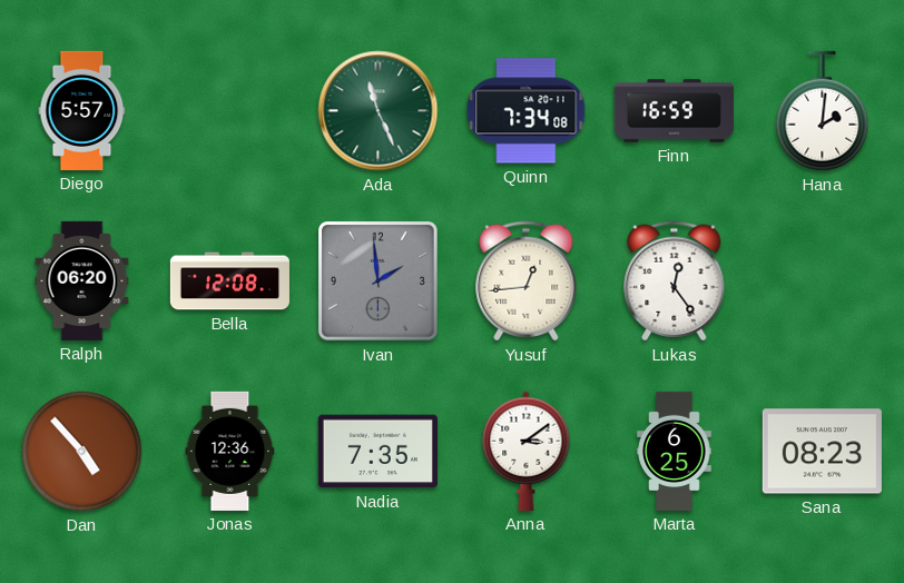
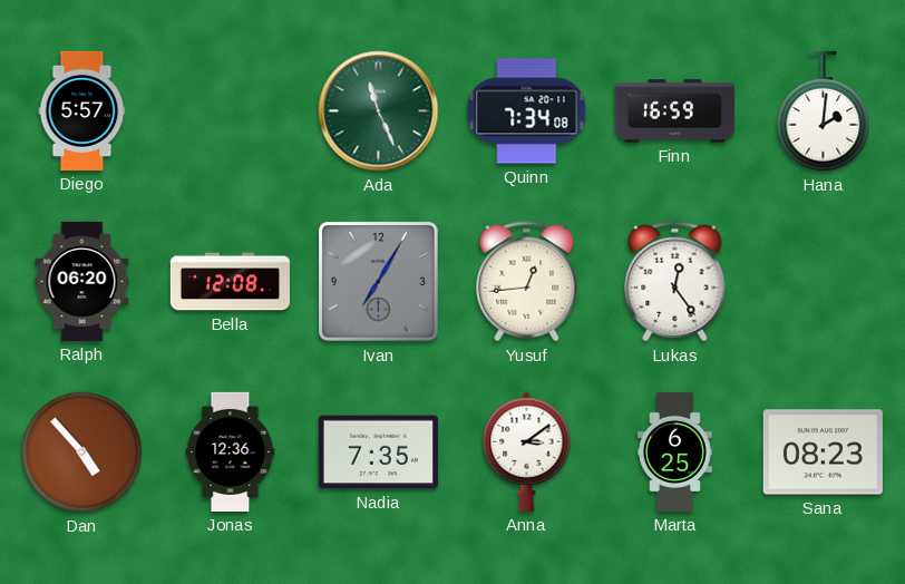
Ivan: 1:59 -> 7:05
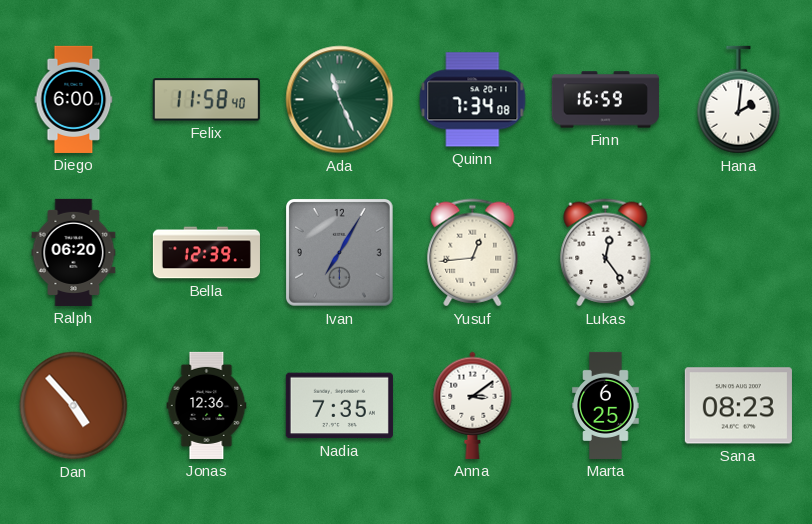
Diego: 5:57 -> 6:00
Felix: none -> 11:58
Bella: 12:08 -> 12:39
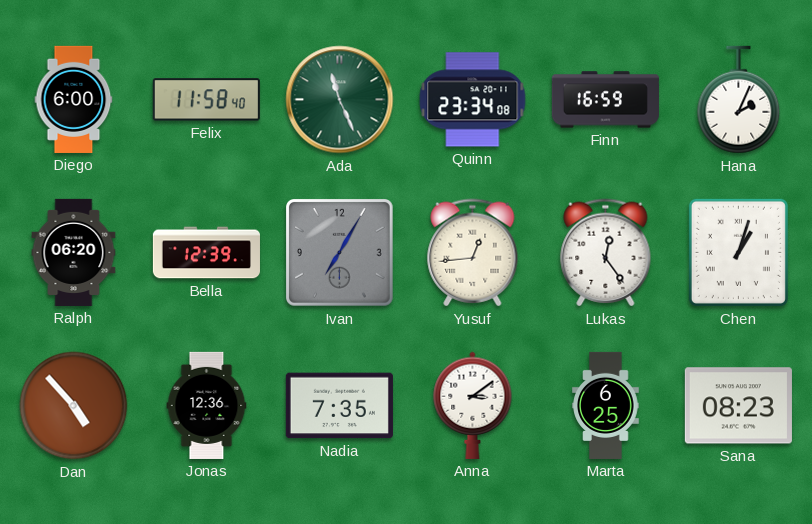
Quinn: 7:34 -> 23:34
Hana: 2:01 -> 2:04
Chen: none -> 1:03
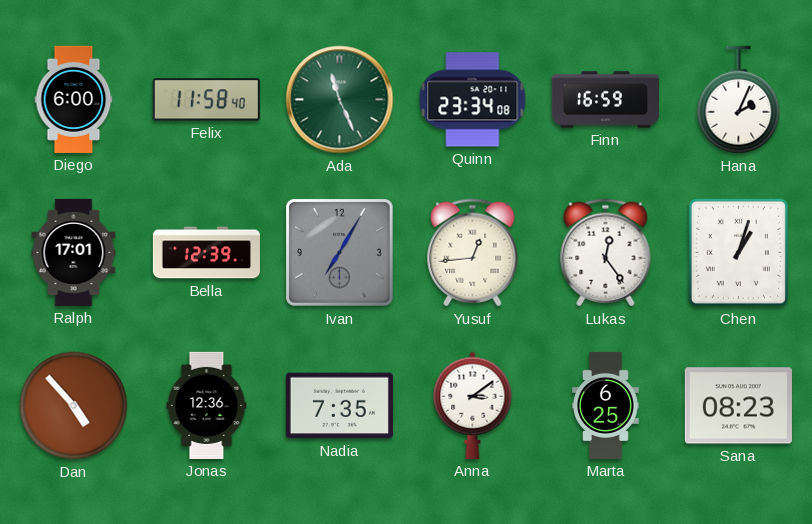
Ralph: 06:20 -> 17:01
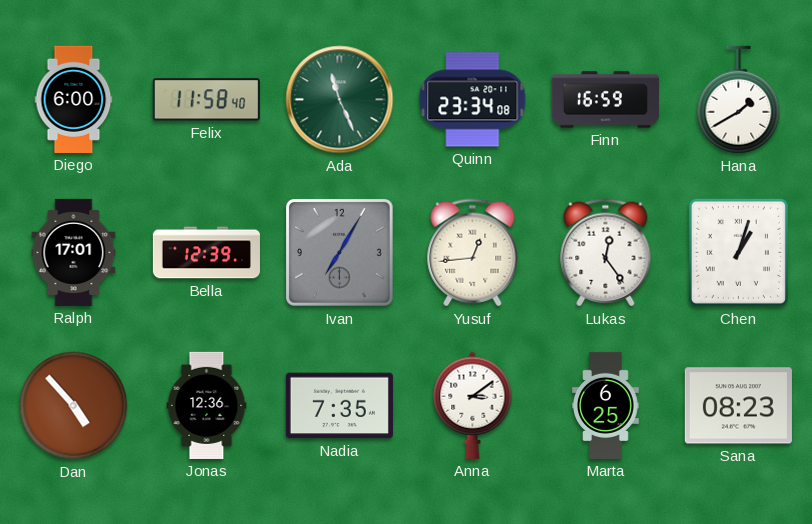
Hana: 2:04 -> 1:40
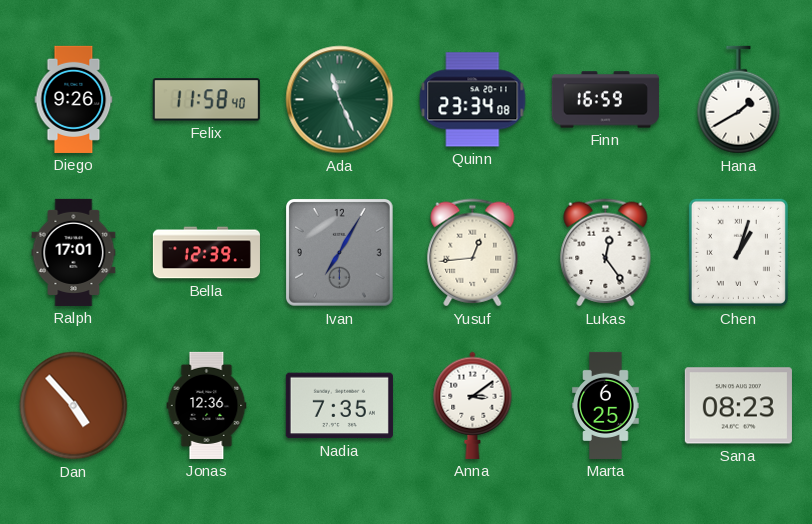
Diego: 6:00 -> 9:26
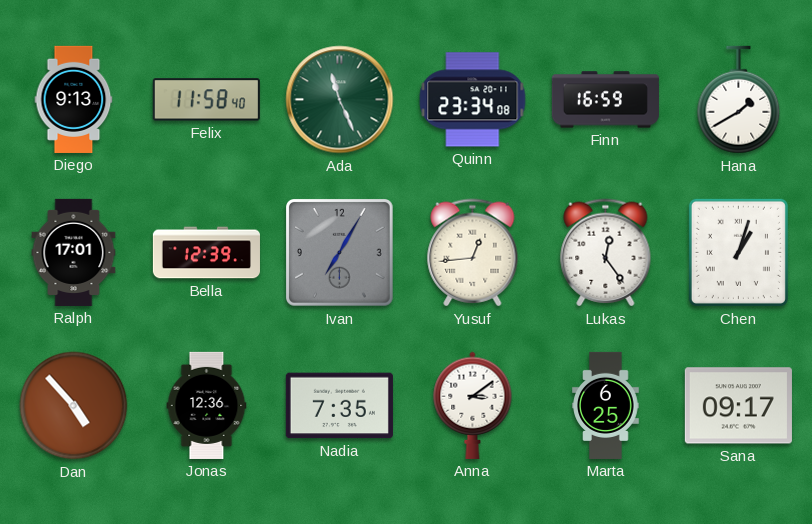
Diego: 9:26 -> 9:13
Sana: 08:23 -> 09:17
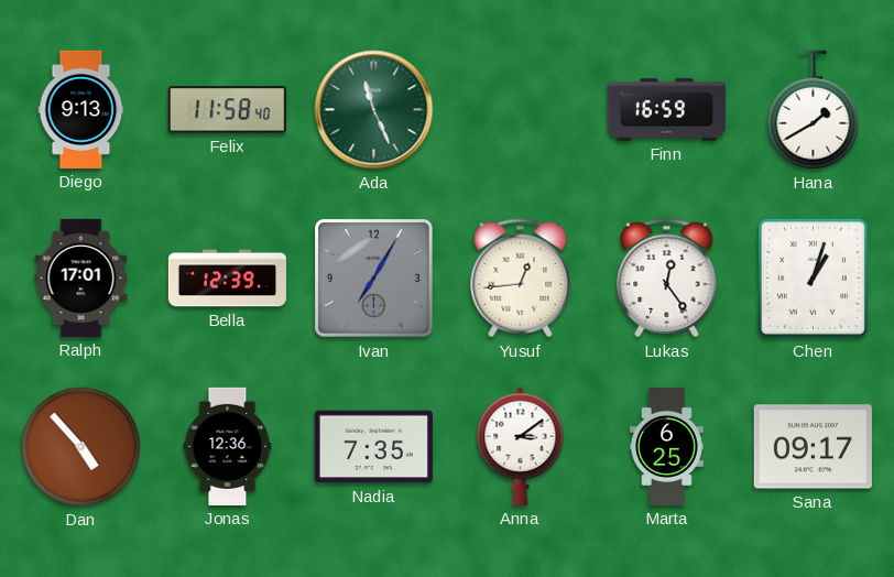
Quinn: 23:34 -> none
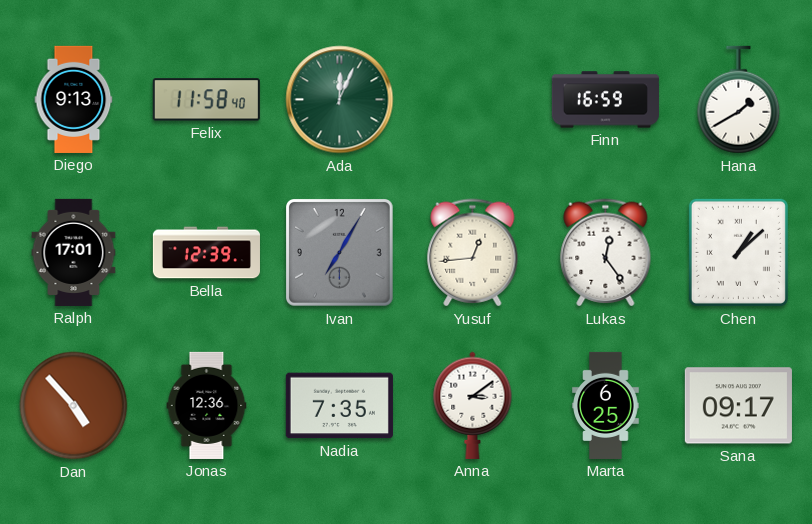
Ada: 11:26 -> 12:04
Chen: 1:03 -> 1:08
